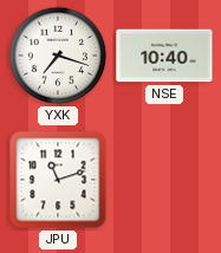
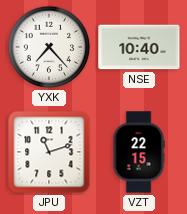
YXK: 7:18 -> 7:23
VZT: none -> 22:15
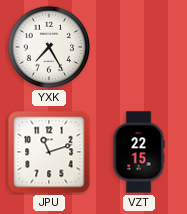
YXK: 7:23 -> 7:25
NSE: 10:40 -> none
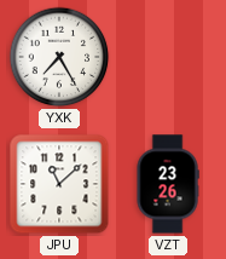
JPU: 11:12 -> 11:08
VZT: 22:15 -> 23:26
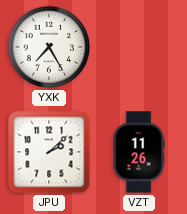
JPU: 11:08 -> 2:08
VZT: 23:26 -> 11:26
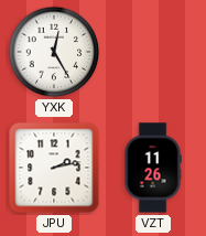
YXK: 7:25 -> 12:25
JPU: 2:08 -> 2:13
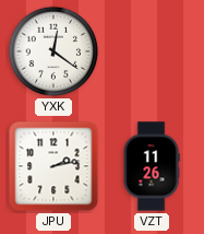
YXK: 12:25 -> 12:21
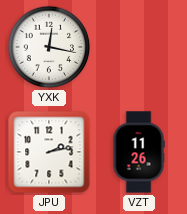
YXK: 12:21 -> 12:17
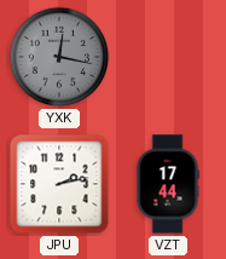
YXK dial: white -> grey
VZT: 11:26 -> 17:44
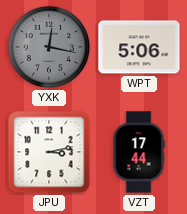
WPT: none -> 5:06
JPU: 2:13 -> 3:13
